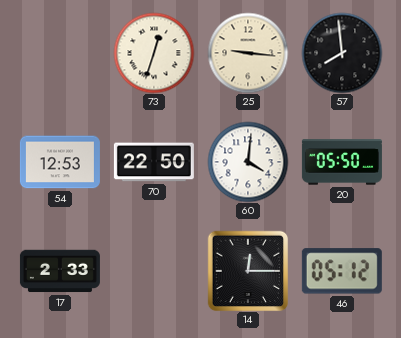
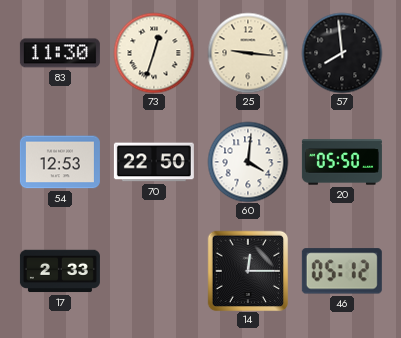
83: none -> 11:30
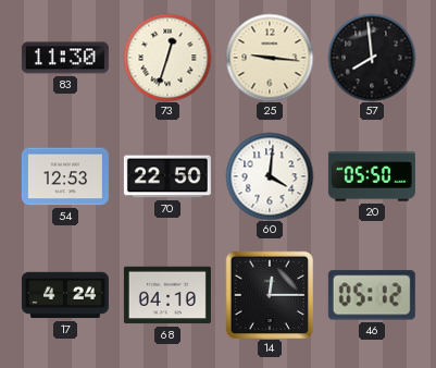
17: 2:33 -> 4:24
68: none -> 04:10
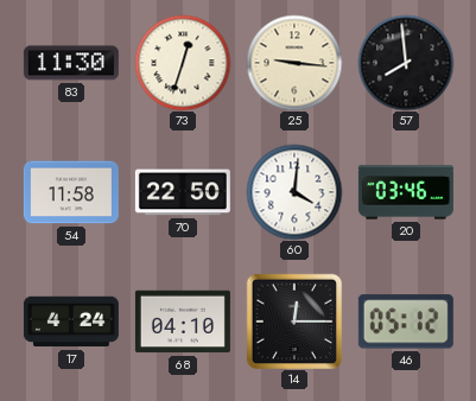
54: 12:53 -> 11:58
20: 05:50 -> 03:46
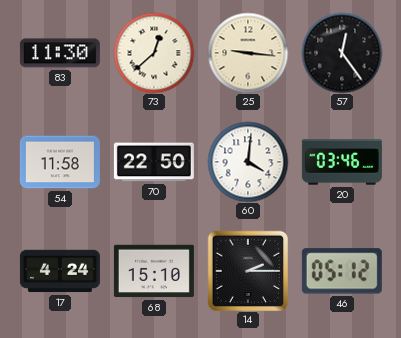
73: 12:33 -> 12:38
57: 7:59 -> 12:24
68: 04:10 -> 15:10
14: 12:15 -> 2:15
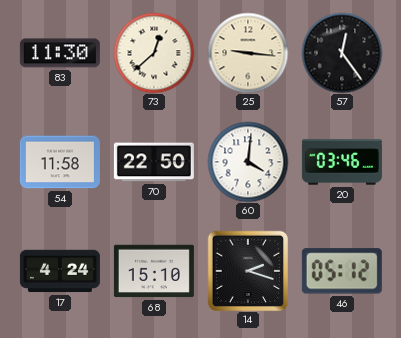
14: 2:15 -> 2:18
